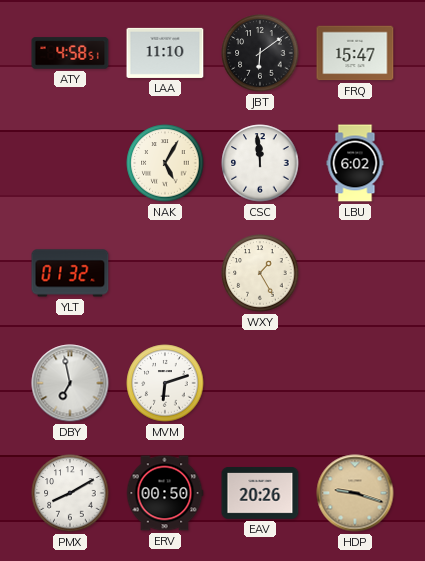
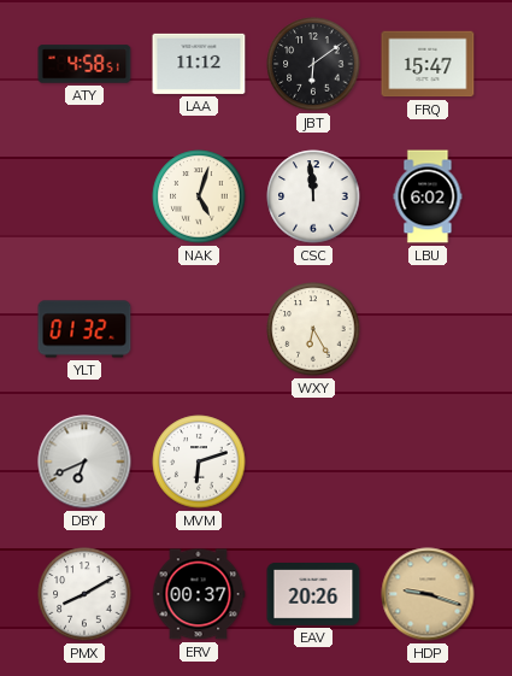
LAA: 11:10 -> 11:12
NAK: 5:05 -> 5:03
WXY: 1:25 -> 6:25
DBY: 6:58 -> 6:41
ERV: 00:50 -> 00:37
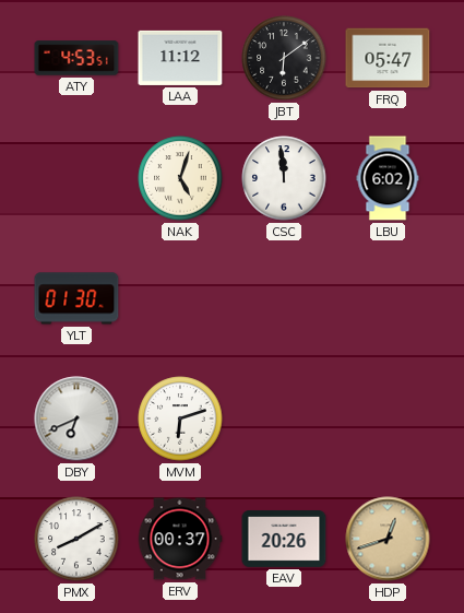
ATY: 4:58 -> 4:53
FRQ: 15:47 -> 05:47
YLT: 01:32 -> 01:30
WXY: 6:25 -> none
HDP: 9:18 -> 12:42
